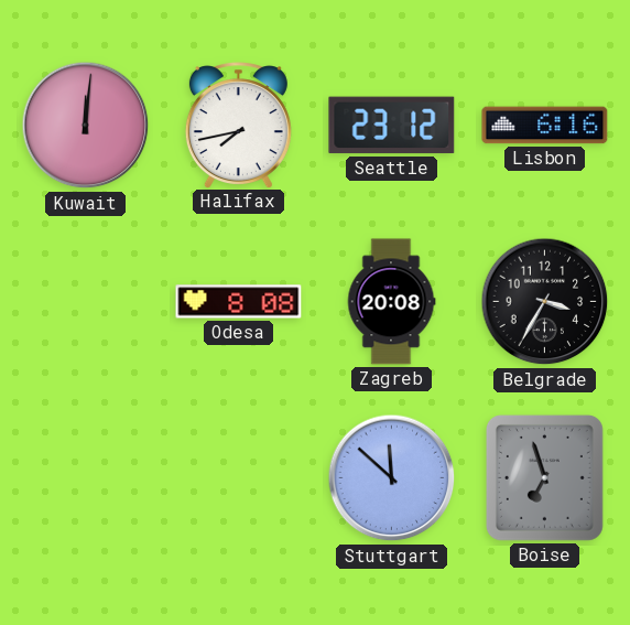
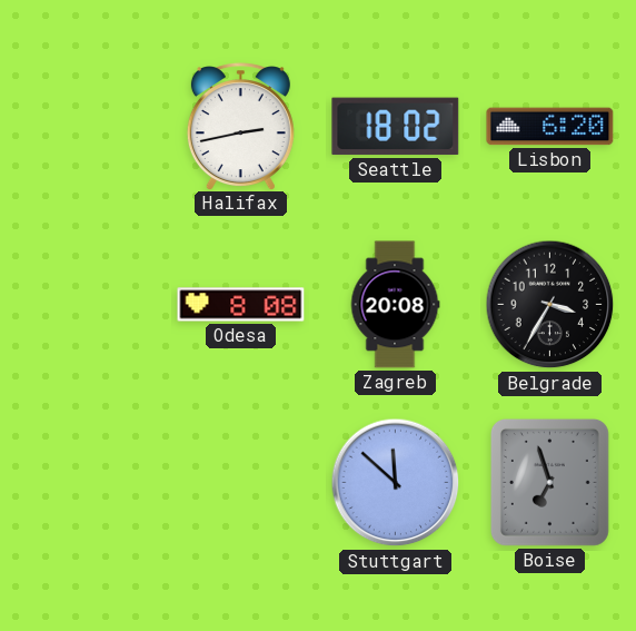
Kuwait: 12:01 -> none
Halifax: 7:43 -> 2:43
Seattle: 23:12 -> 18:02
Lisbon: 6:16 -> 6:20
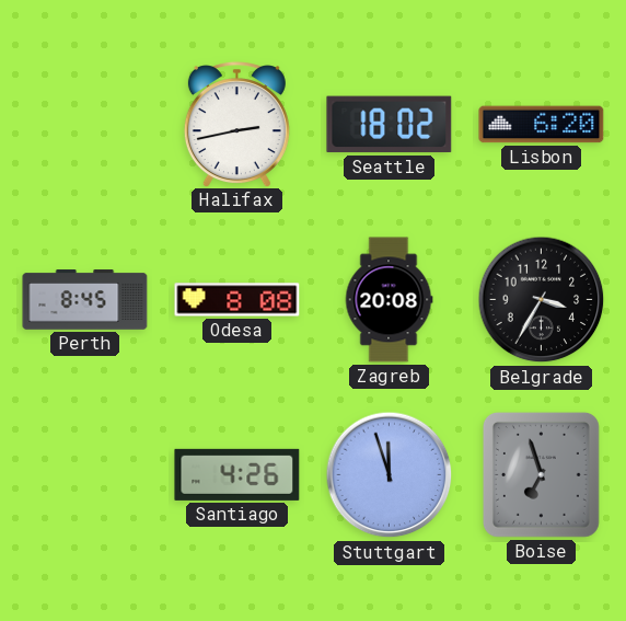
Perth: none -> 8:45
Santiago: none -> 4:26
Stuttgart: 11:52 -> 11:57
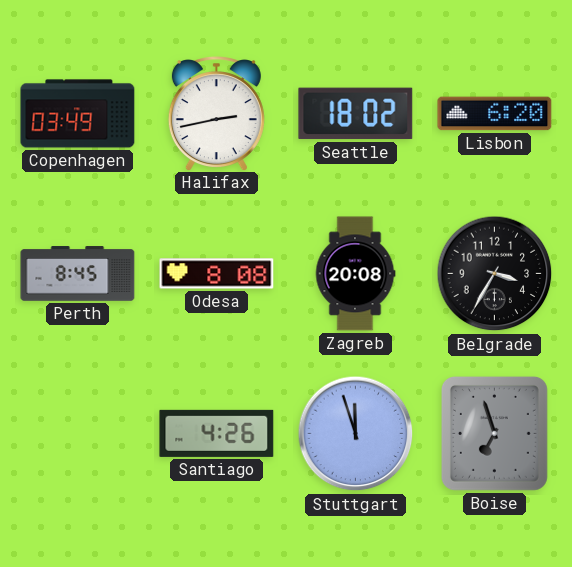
Copenhagen: none -> 03:49
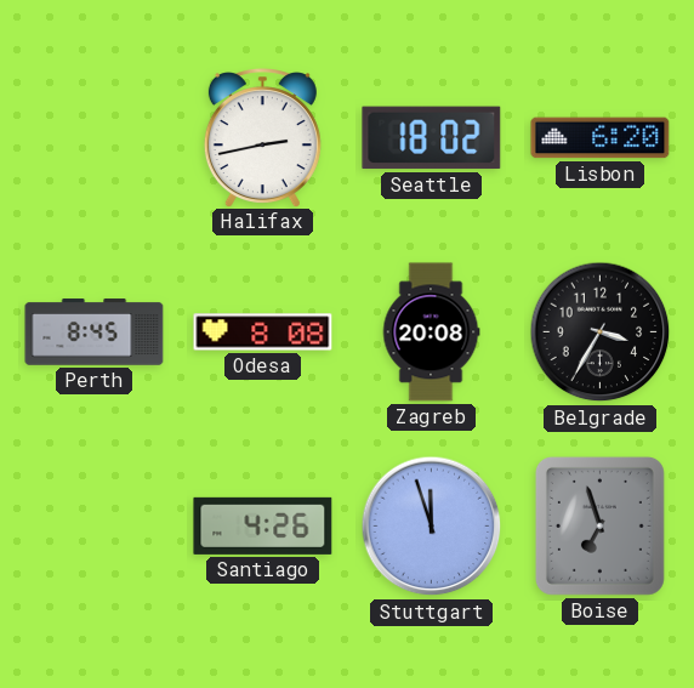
Copenhagen: 03:49 -> none
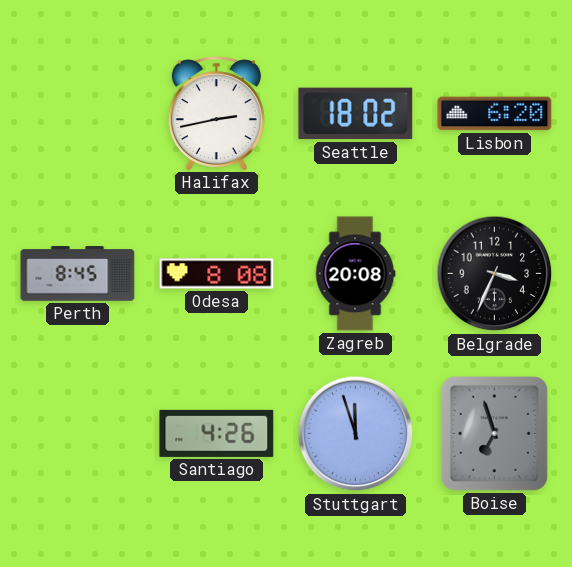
Belgrade: 3:35 -> 3:34
